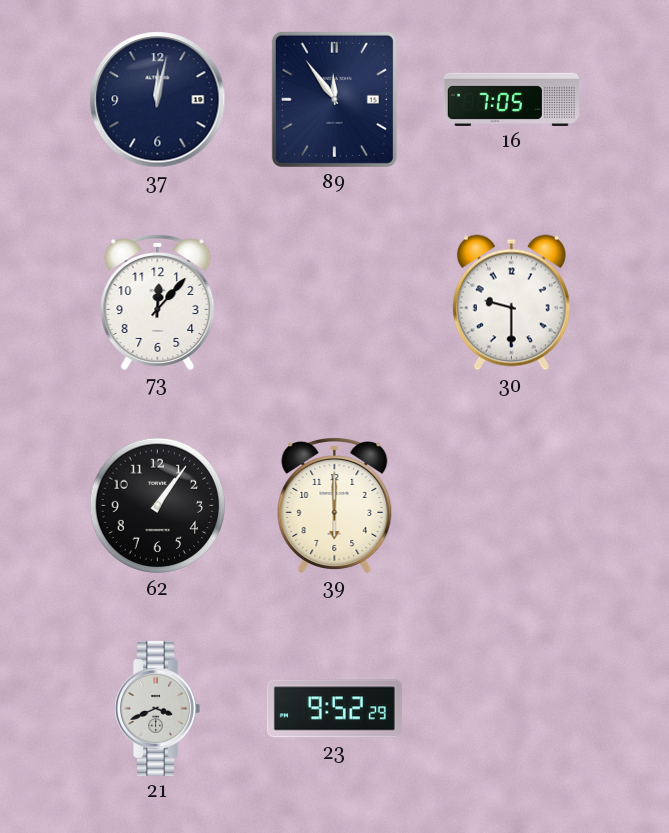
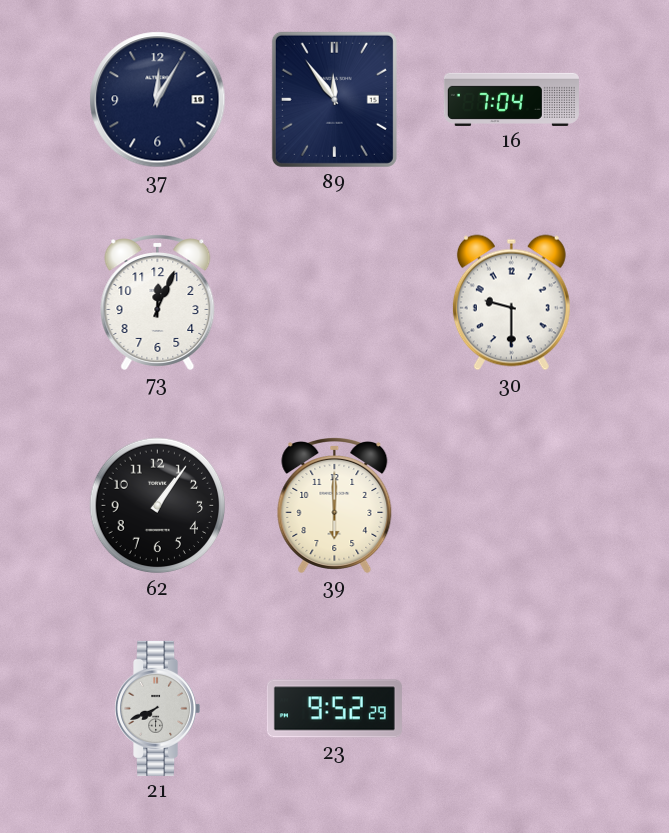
37: 12:02 -> 12:05
16: 7:05 -> 7:04
73: 12:07 -> 12:04
21: 3:41 -> 7:41
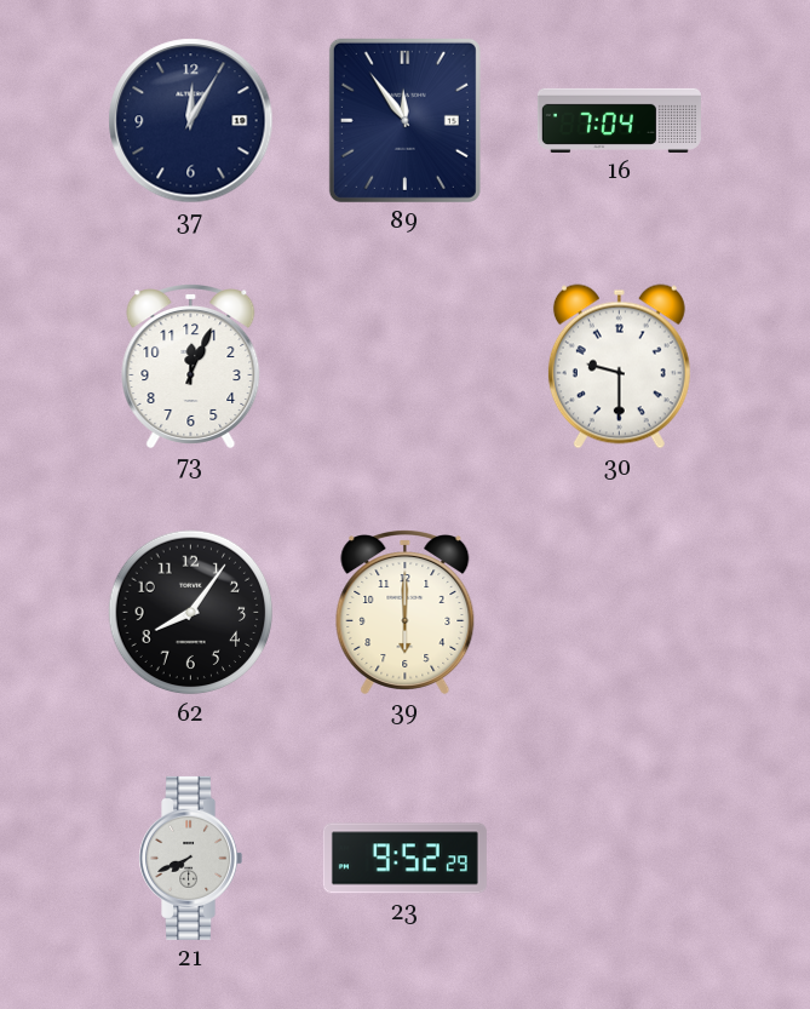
62: 1:06 -> 8:06
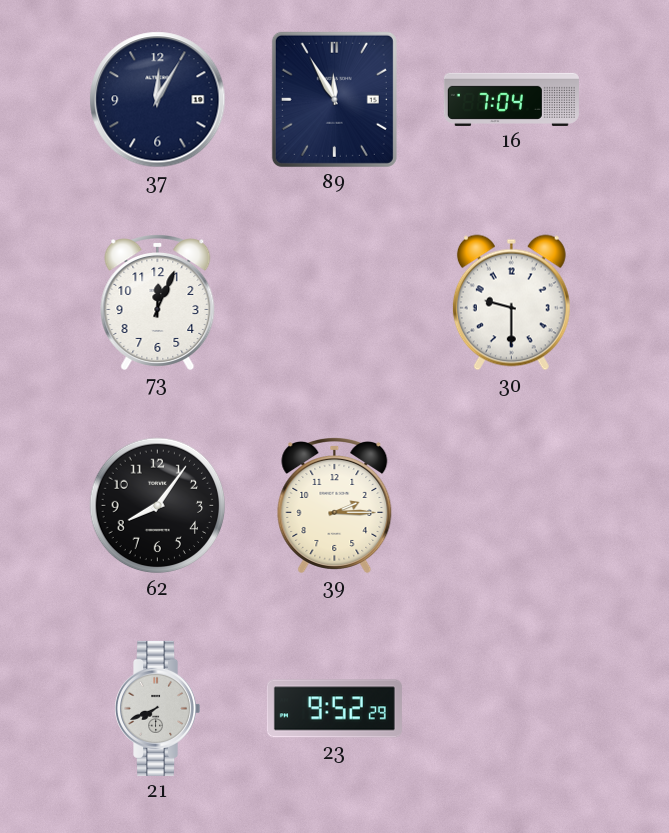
89: 11:54 -> 11:55
39: 6:00 -> 2:15
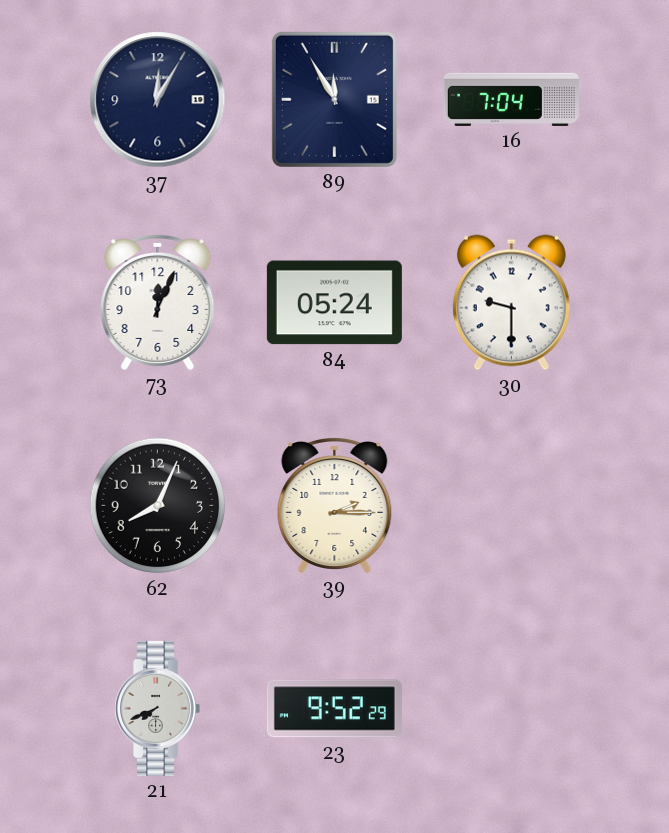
84: none -> 05:24
62: 8:06 -> 8:04
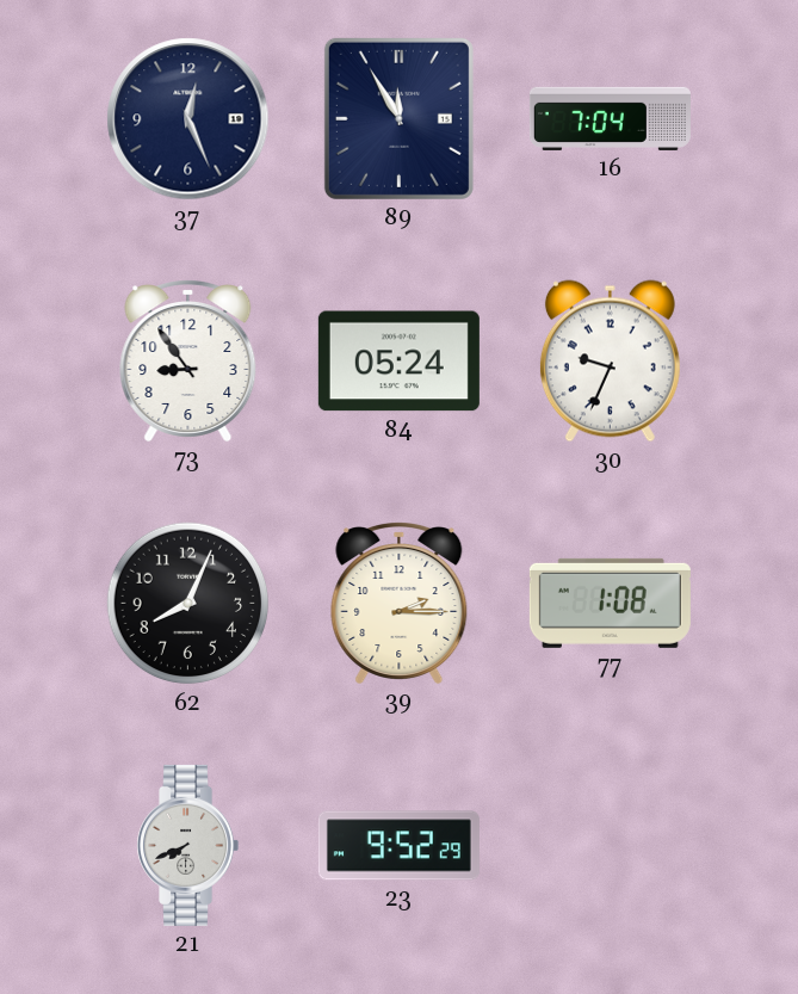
37: 12:05 -> 12:26
73: 12:04 -> 8:54
30: 9:30 -> 9:34
77: none -> 1:08
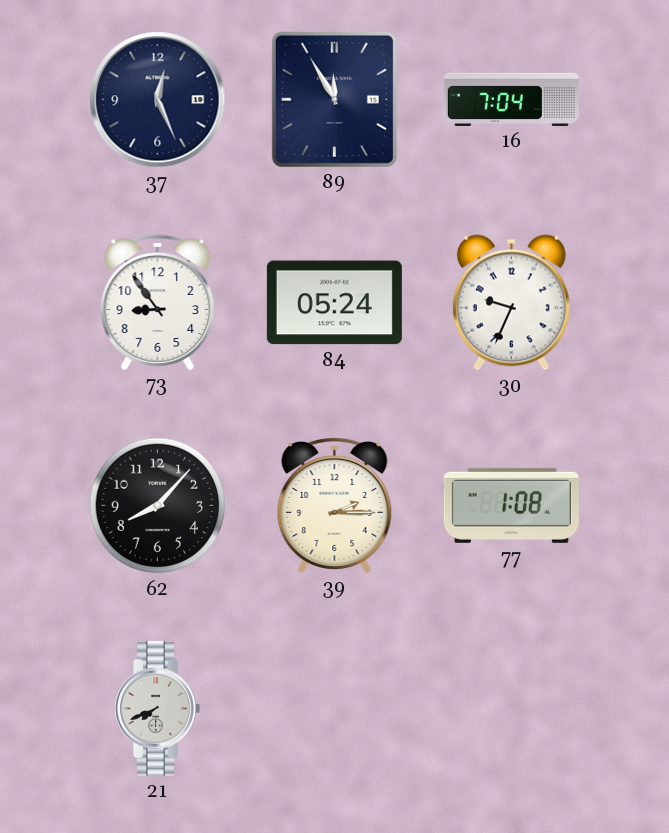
62: 8:04 -> 8:07
23: 9:52 -> none
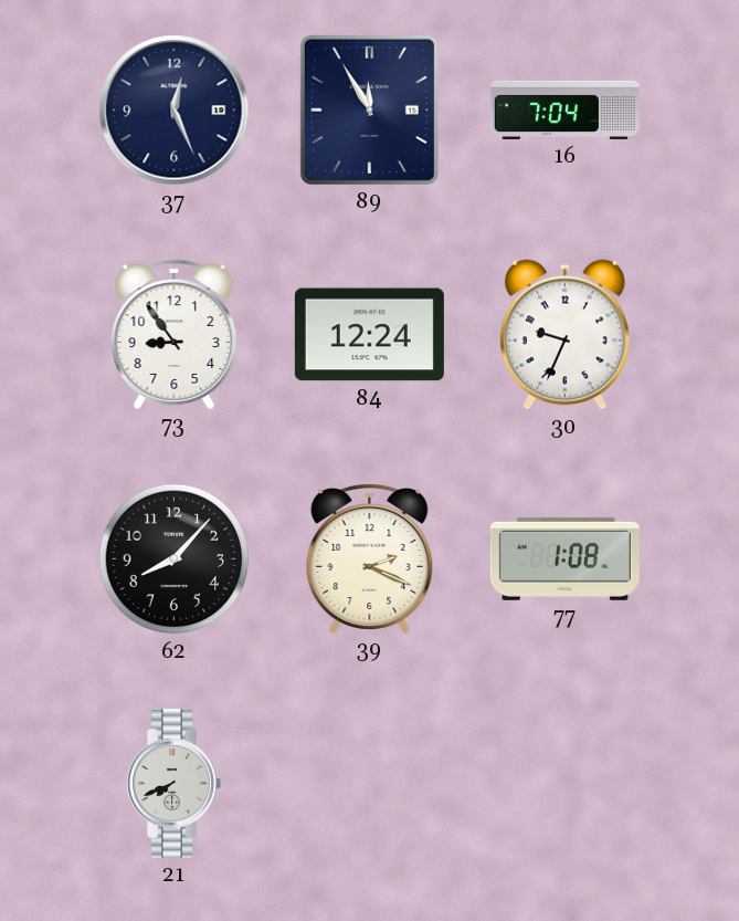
84: 05:24 -> 12:24
39: 2:15 -> 2:19
